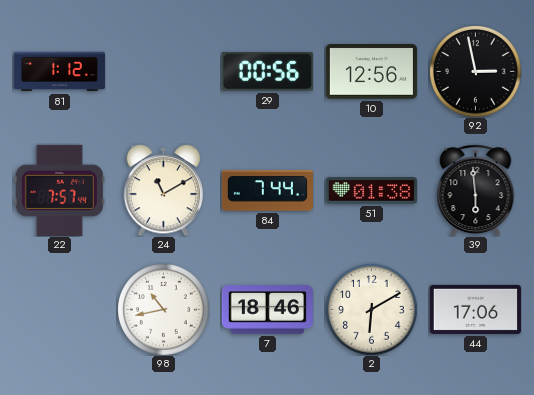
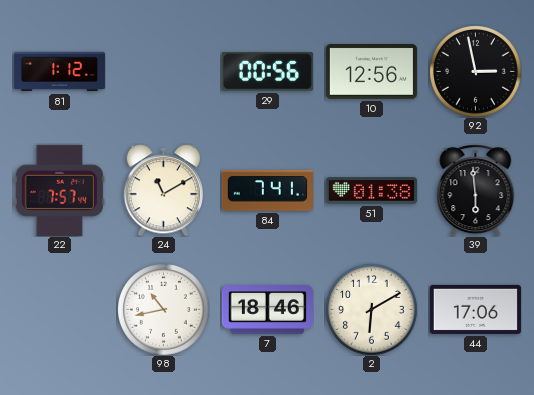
84: 7:44 -> 7:41
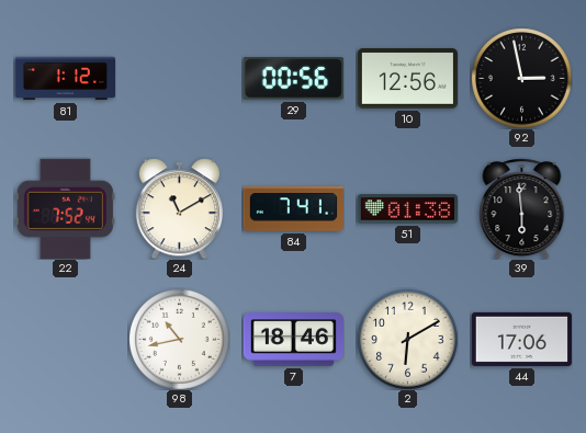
22: 7:57 -> 7:52
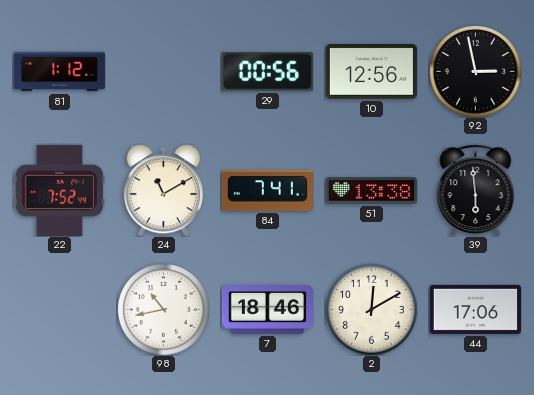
51: 01:38 -> 13:38
2: 6:10 -> 12:10
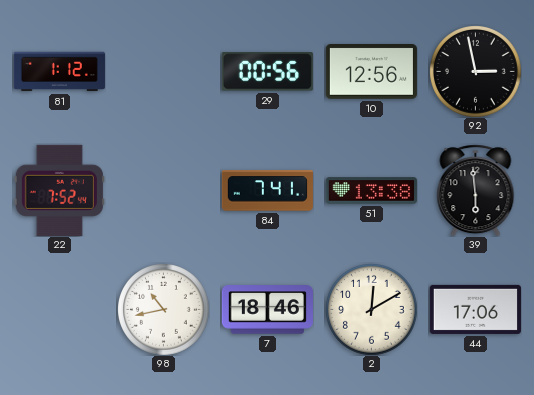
24: 11:10 -> none
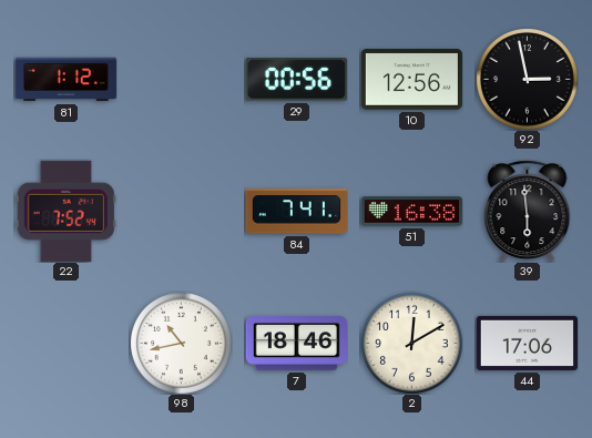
51: 13:38 -> 16:38
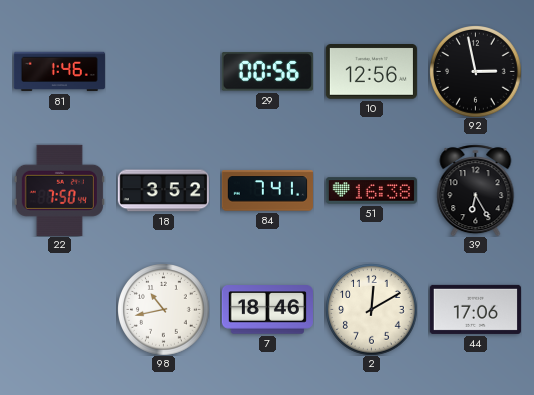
81: 1:12 -> 1:46
22: 7:52 -> 7:50
18: none -> 3:52
39: 5:59 -> 6:25
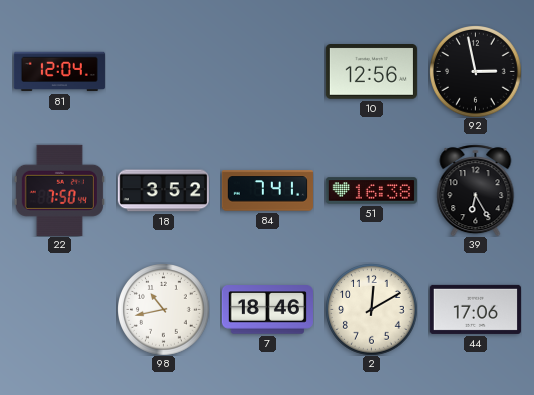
81: 1:46 -> 12:04
29: 00:56 -> none
